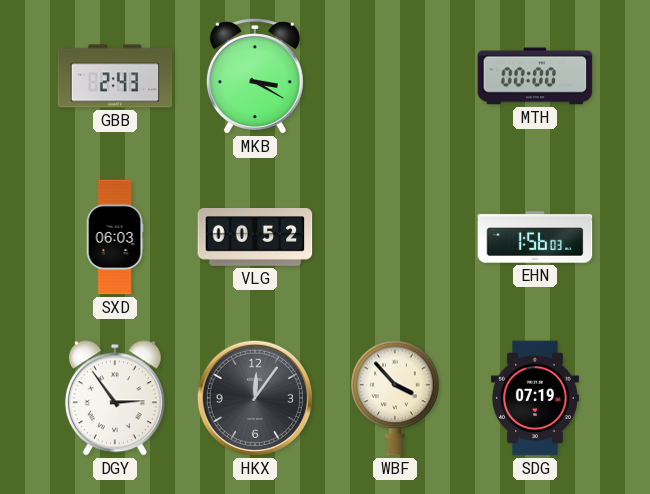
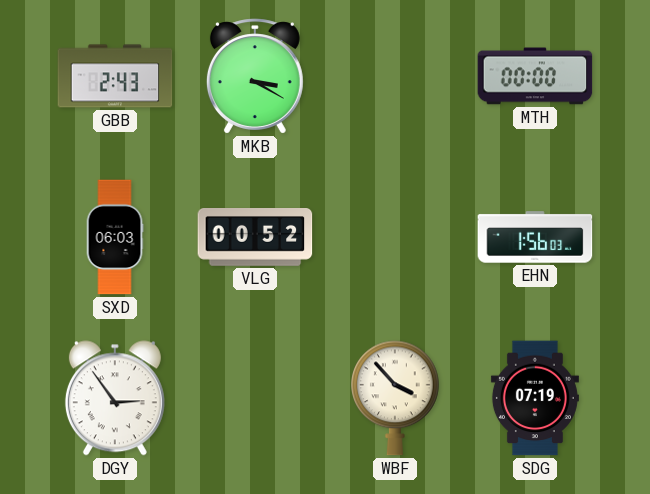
HKX: 12:06 -> none
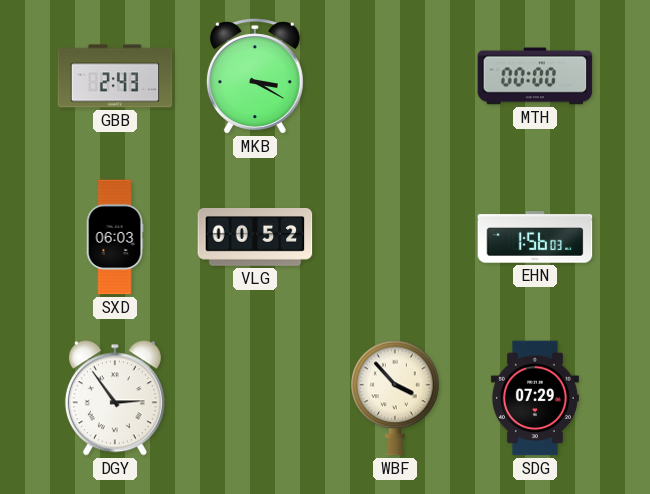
SDG: 07:19 -> 07:29
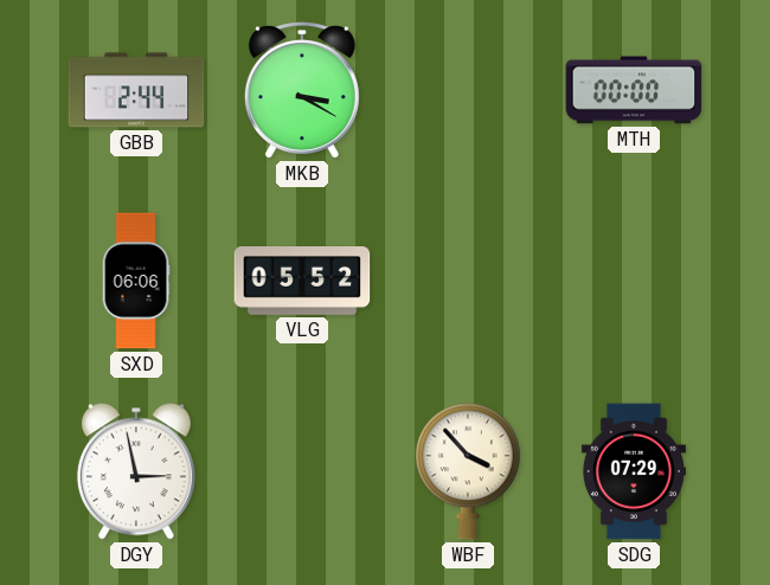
GBB: 2:43 -> 2:44
SXD: 06:03 -> 06:06
VLG: 00:52 -> 05:52
EHN: 1:56 -> none
DGY: 2:54 -> 2:58
